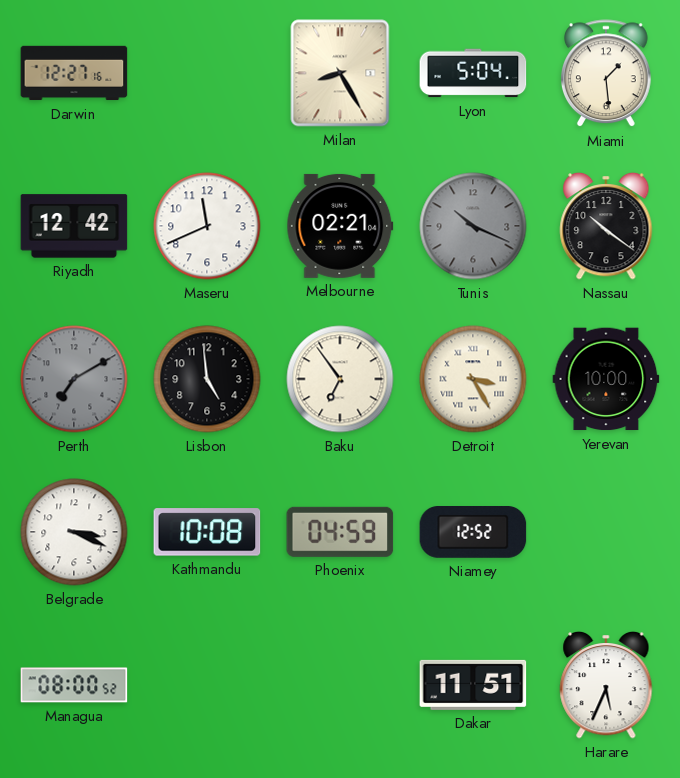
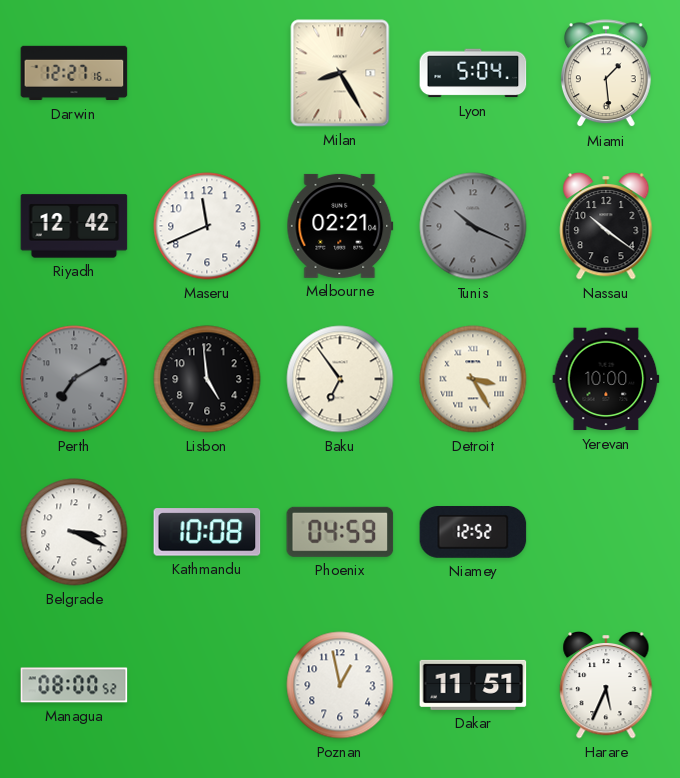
Poznan: none -> 12:58
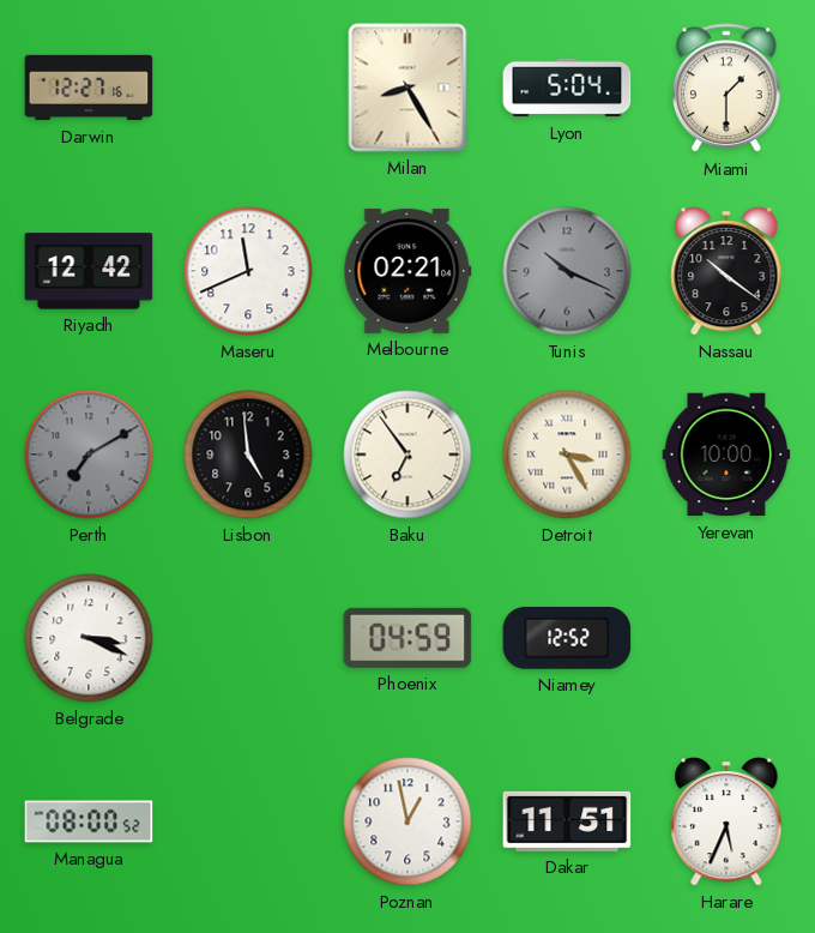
Miami: 1:29 -> 1:30
Kathmandu: 10:08 -> none
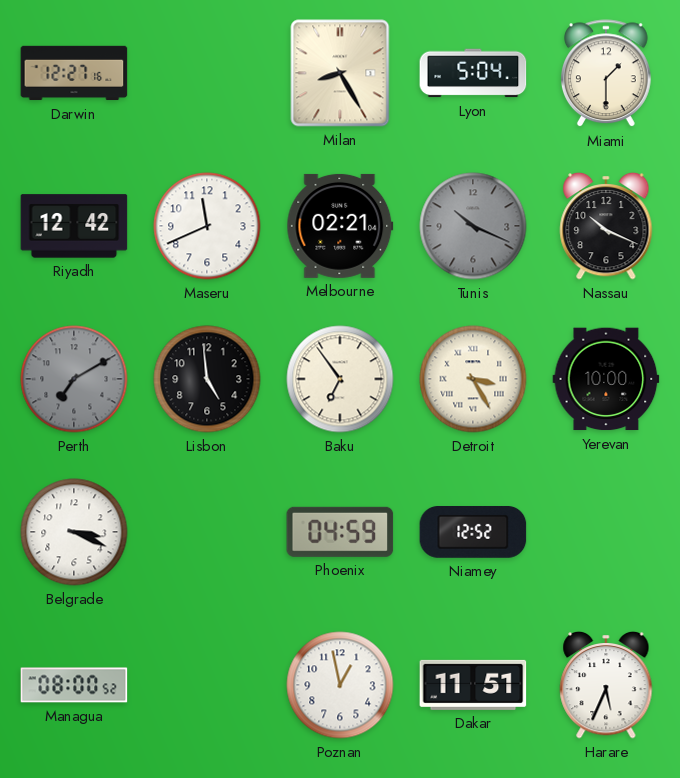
Nassau: 10:21 -> 10:19
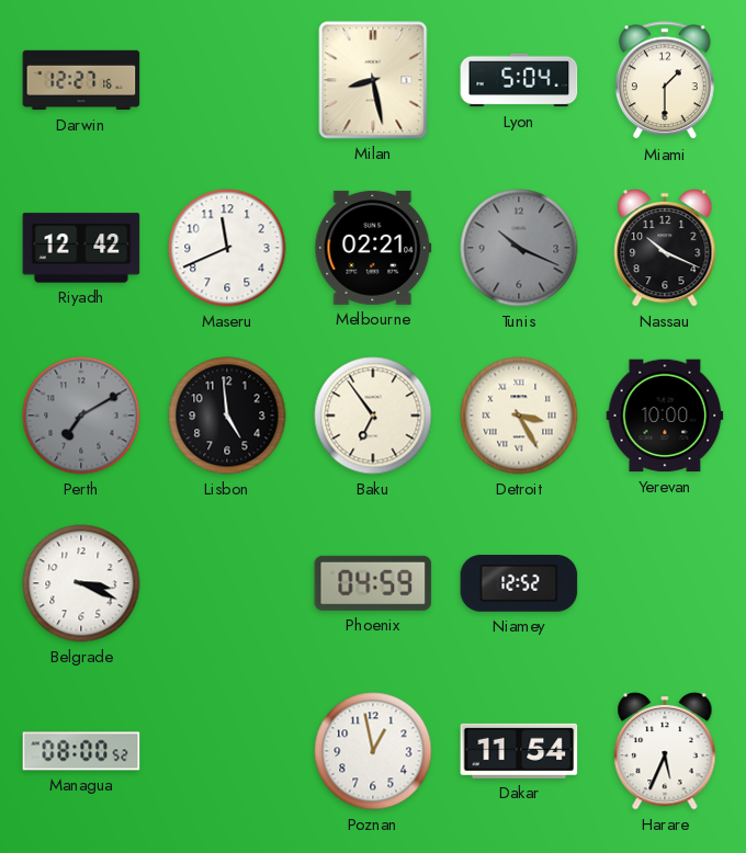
Milan: 8:25 -> 8:28
Dakar: 11:51 -> 11:54
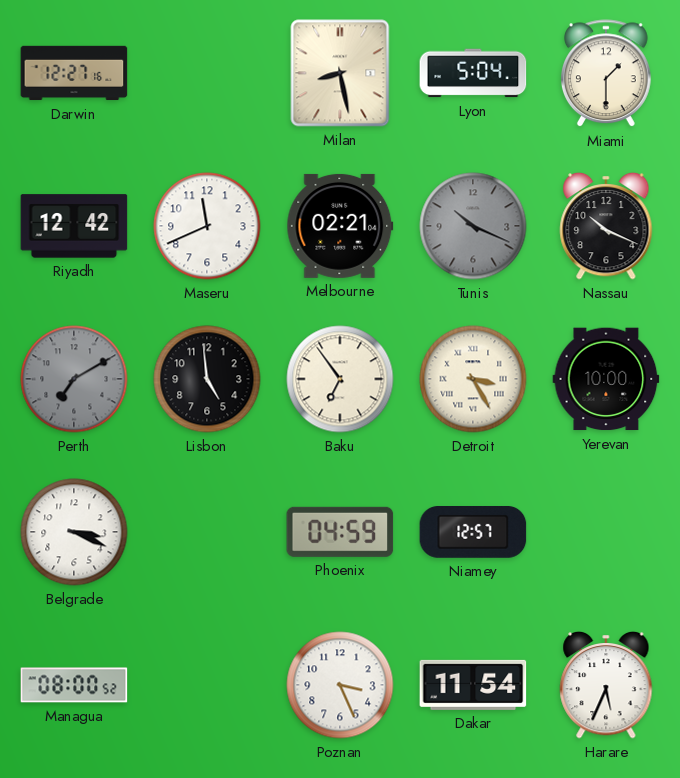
Niamey: 12:52 -> 12:57
Poznan: 12:58 -> 3:26
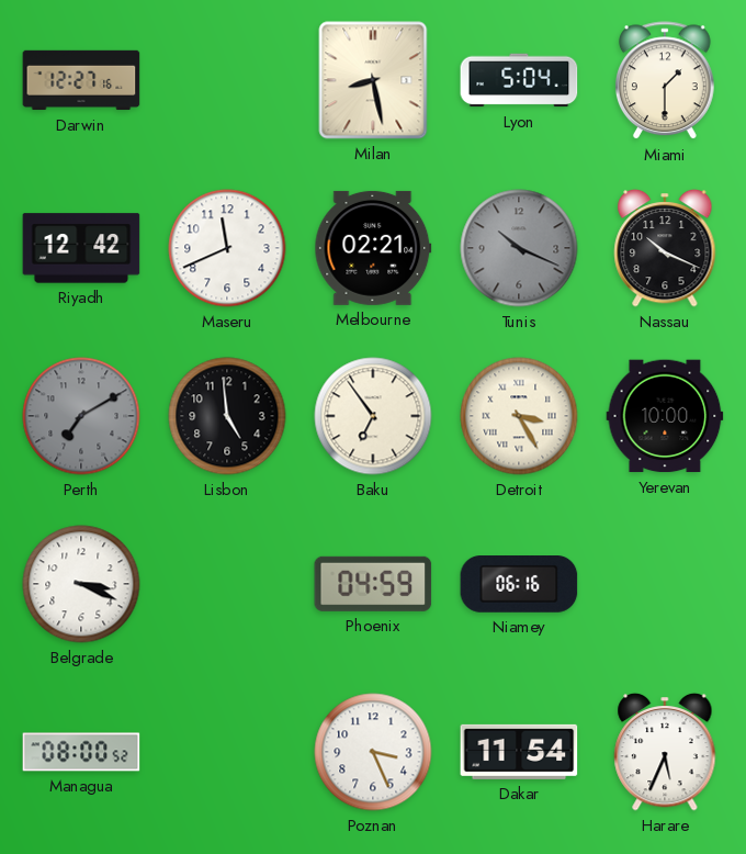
Niamey: 12:57 -> 06:16
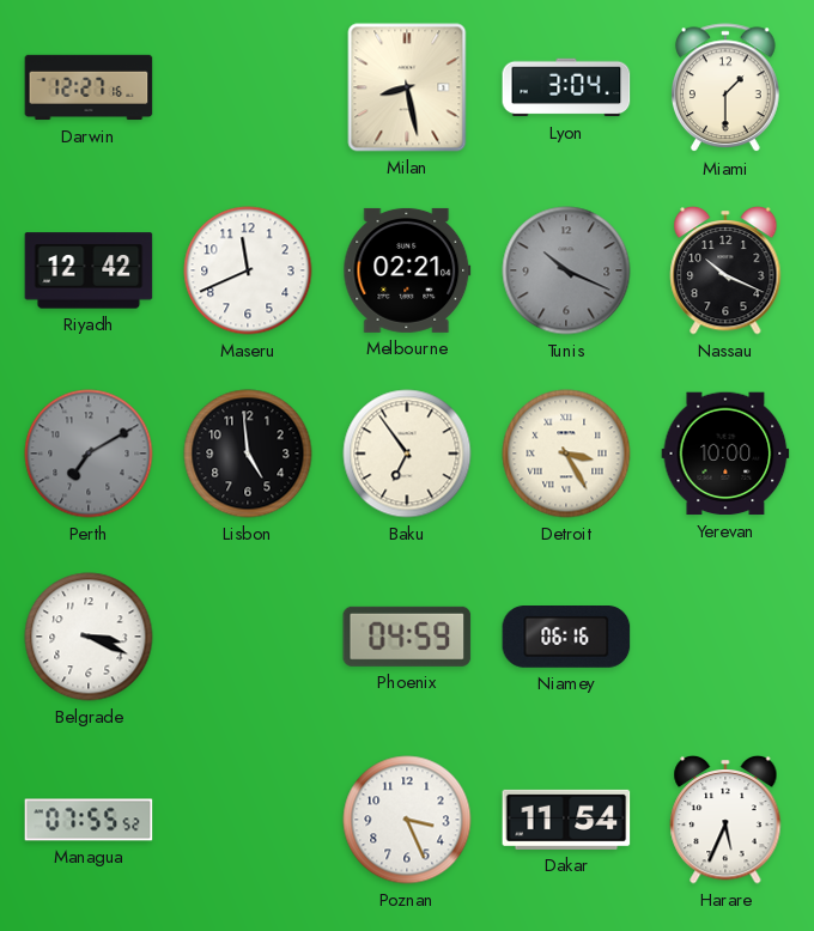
Lyon: 5:04 -> 3:04
Managua: 08:00 -> 07:55
